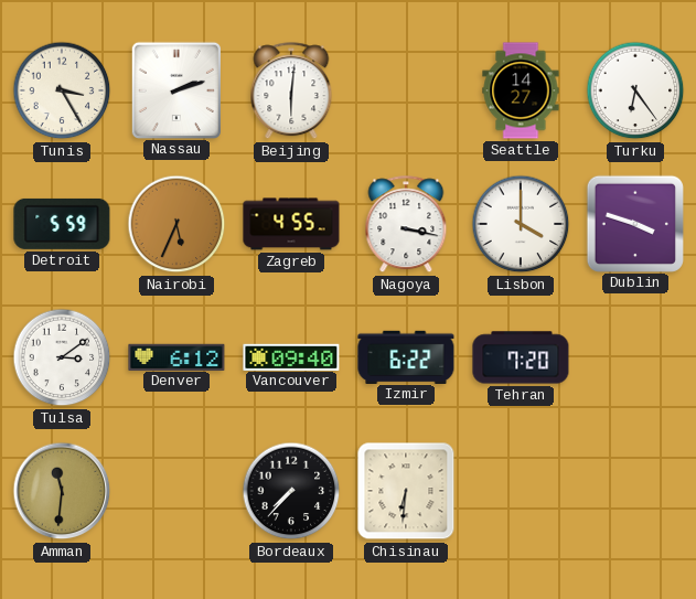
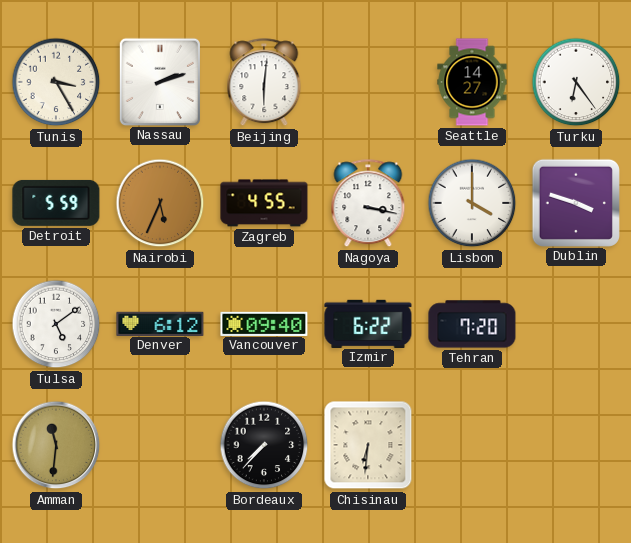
Tulsa: 3:09 -> 5:09
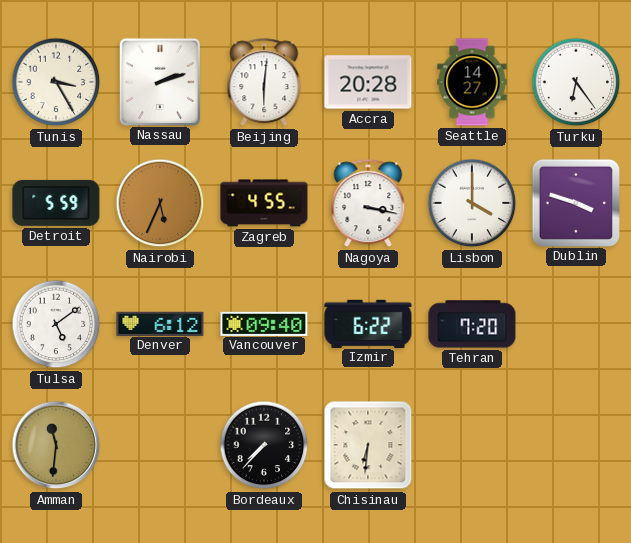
Accra: none -> 20:28
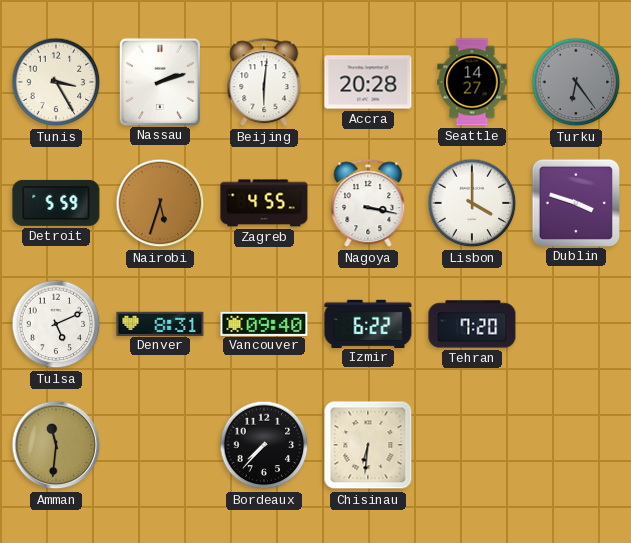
Turku dial: white -> grey
Nairobi: 5:34 -> 5:33
Tulsa: 5:09 -> 5:11
Denver: 6:12 -> 8:31
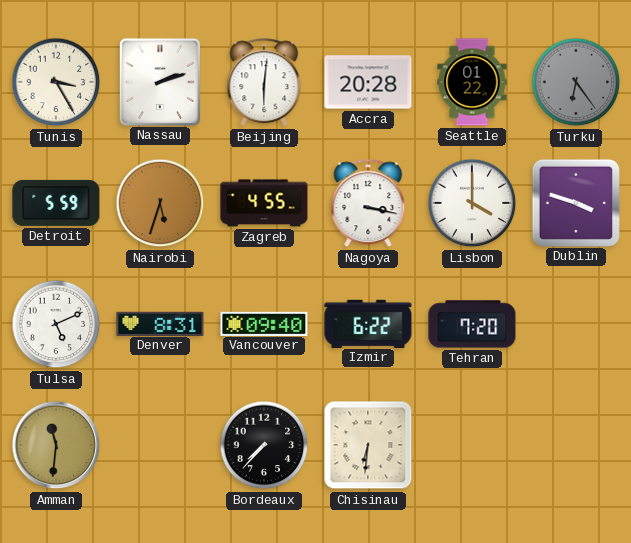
Seattle: 14:27 -> 01:22
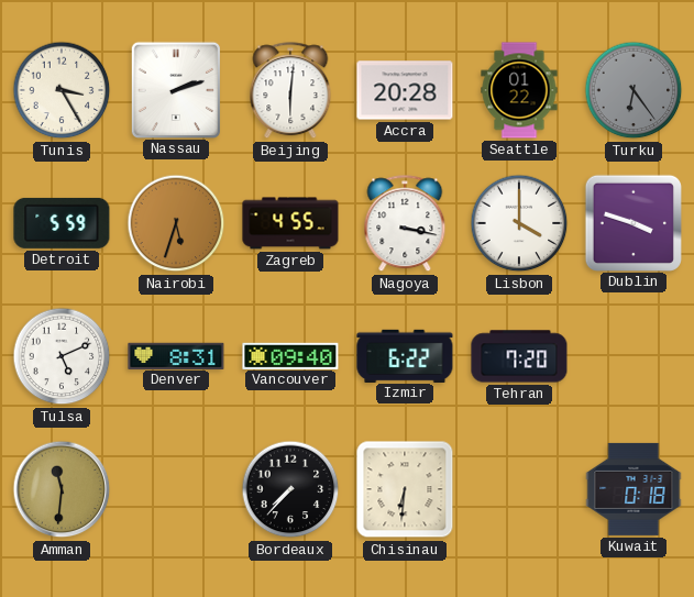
Kuwait: none -> 0:18
